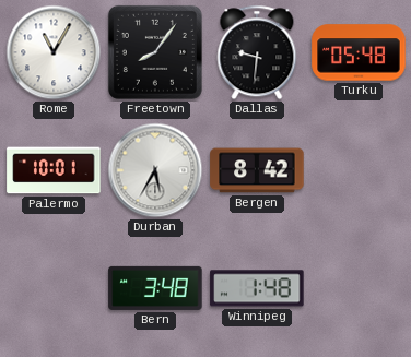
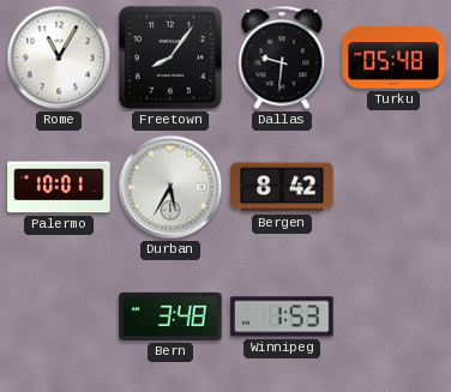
Winnipeg: 1:48 -> 1:53
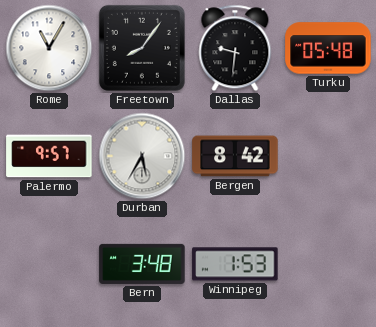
Palermo: 10:01 -> 9:57
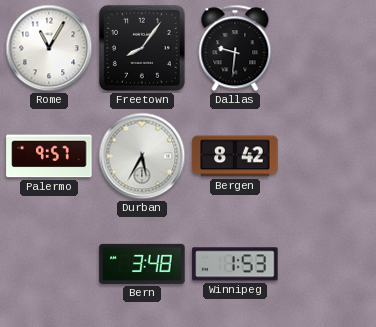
Turku: 05:48 -> none
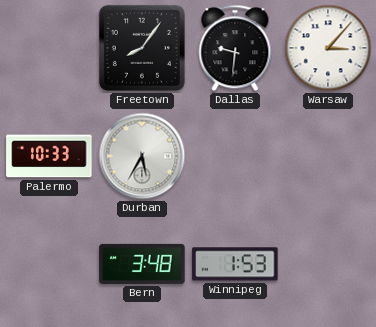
Rome: 11:05 -> none
Warsaw: none -> 3:07
Palermo: 9:57 -> 10:33
Bergen: 8:42 -> none
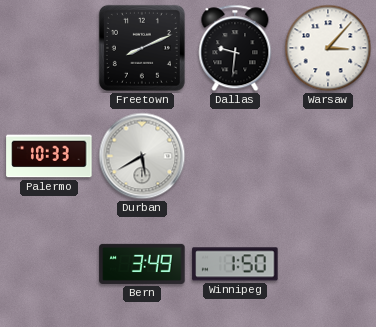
Freetown: 8:06 -> 8:11
Durban: 5:35 -> 5:40
Bern: 3:48 -> 3:49
Winnipeg: 1:53 -> 1:50
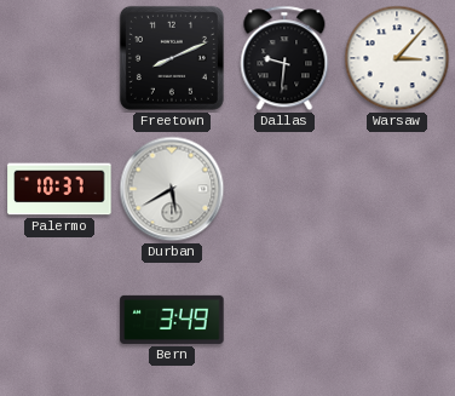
Palermo: 10:33 -> 10:37
Winnipeg: 1:50 -> none
